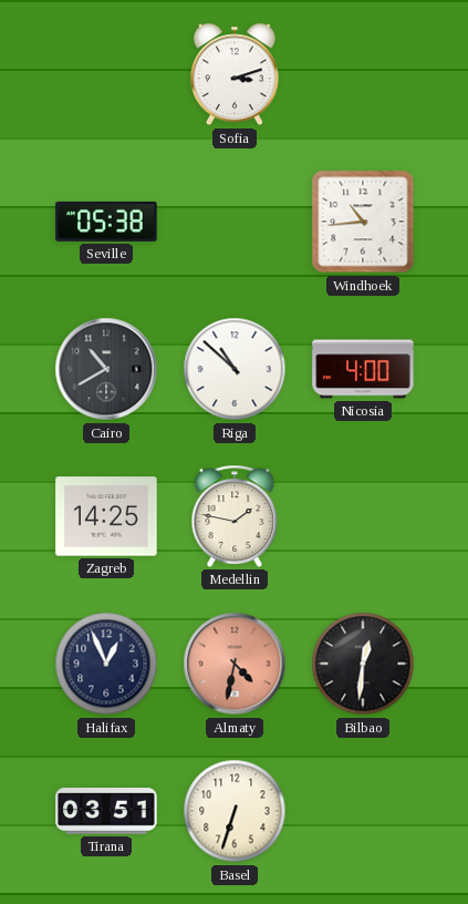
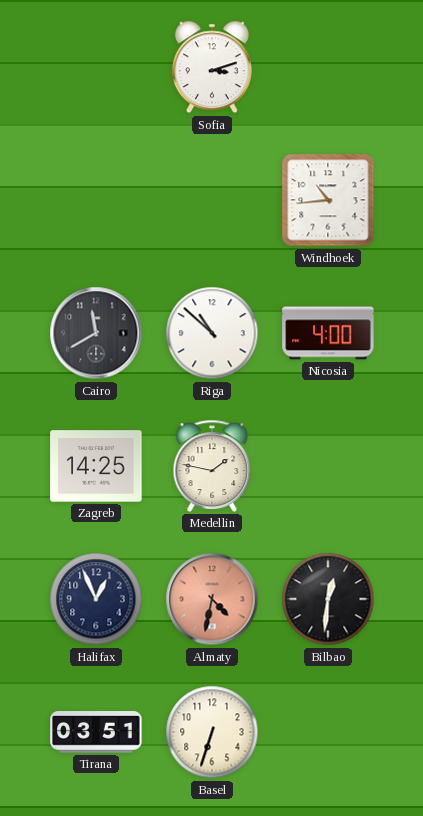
Seville: 05:38 -> none
Cairo: 10:40 -> 11:40
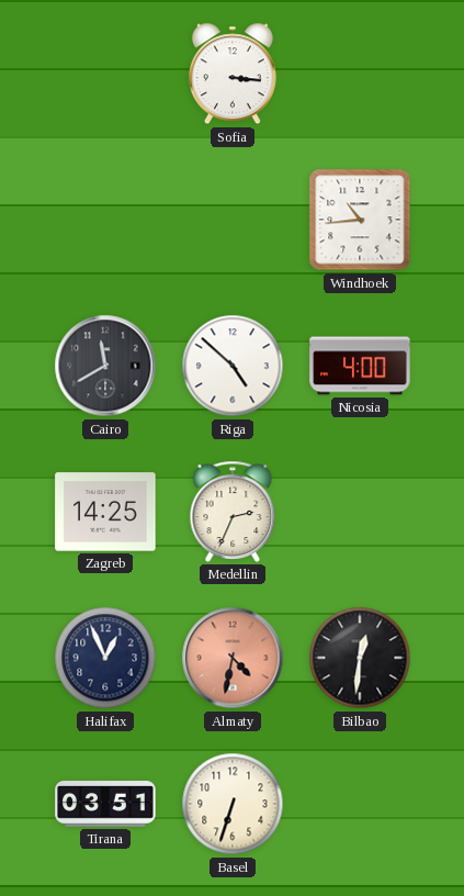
Sofia: 3:12 -> 3:16
Riga: 10:52 -> 4:52
Medellin: 1:47 -> 2:34
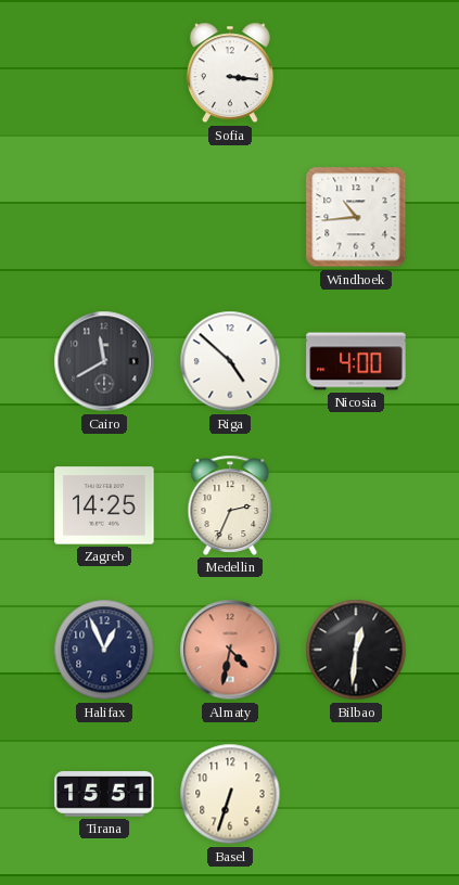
Tirana: 03:51 -> 15:51
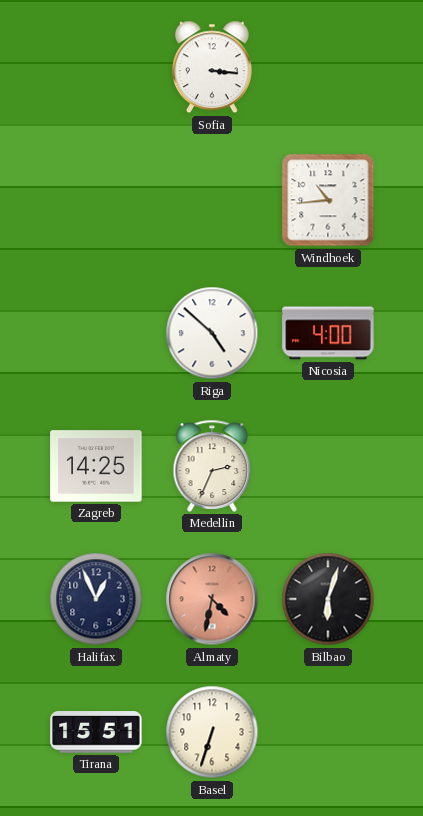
Cairo: 11:40 -> none
Bilbao: 12:31 -> 6:03
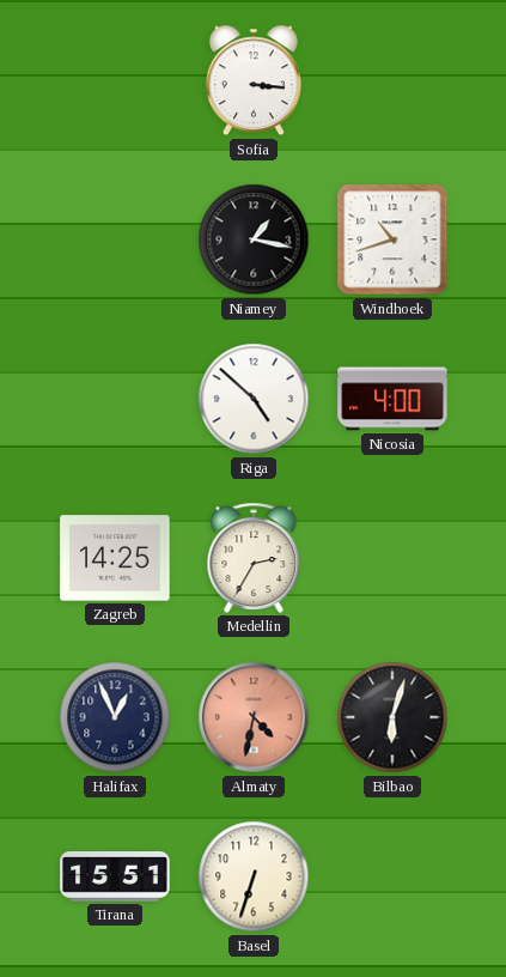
Niamey: none -> 1:17
Windhoek: 10:44 -> 10:42
Medellin: 2:34 -> 2:35
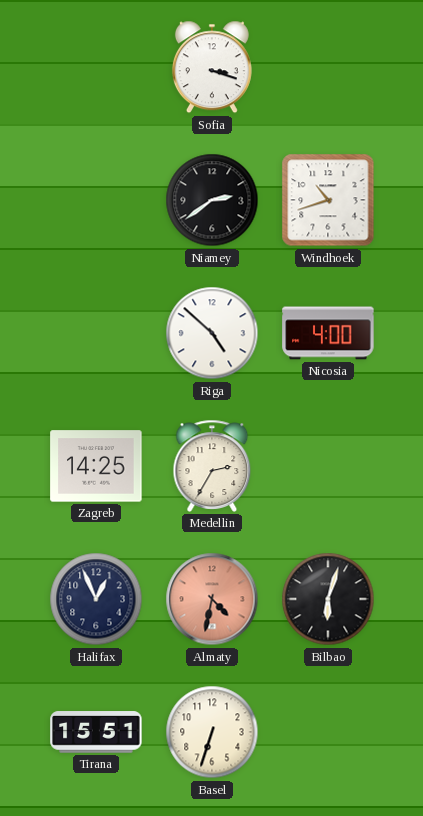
Sofia: 3:16 -> 3:18
Niamey: 1:17 -> 2:39
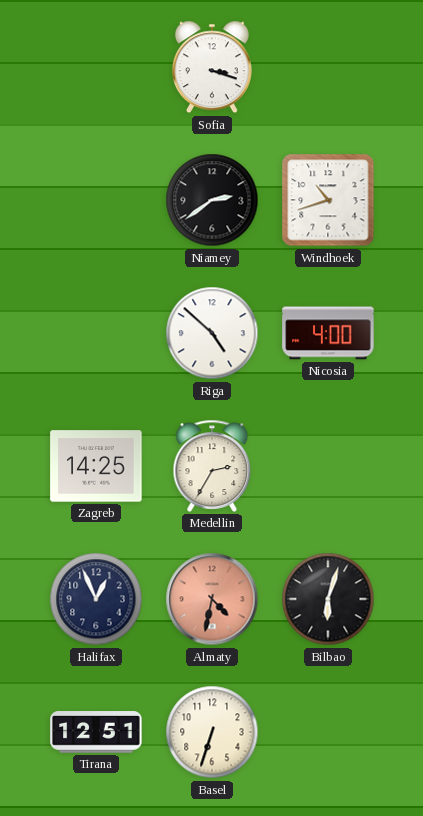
Tirana: 15:51 -> 12:51
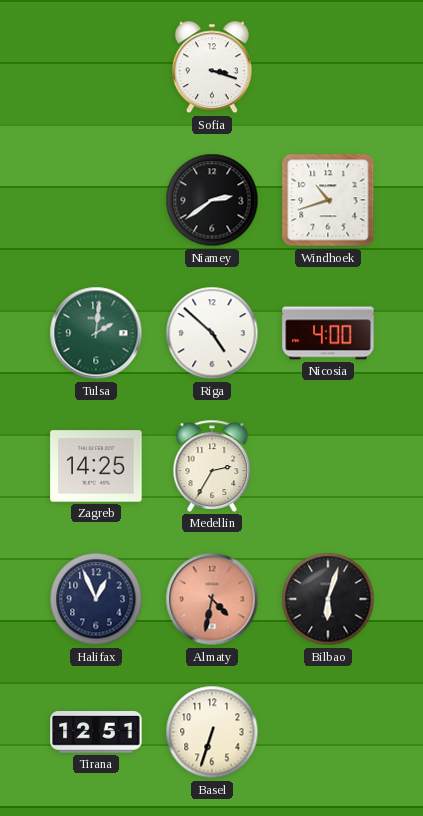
Tulsa: none -> 2:01
